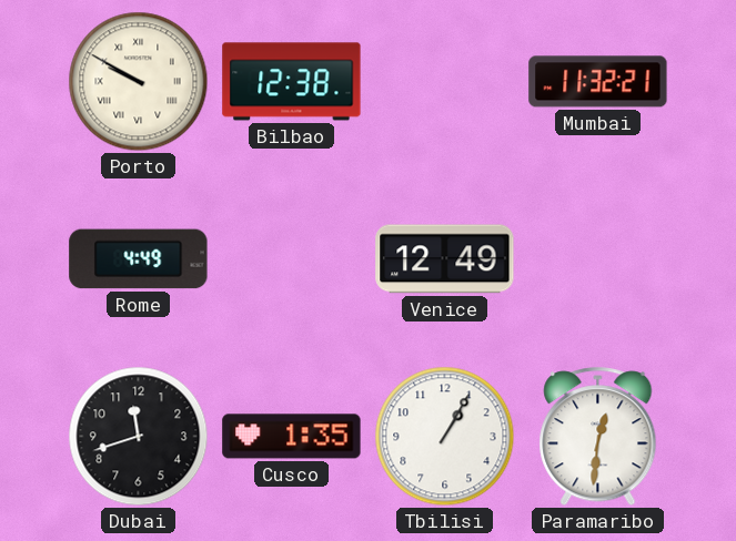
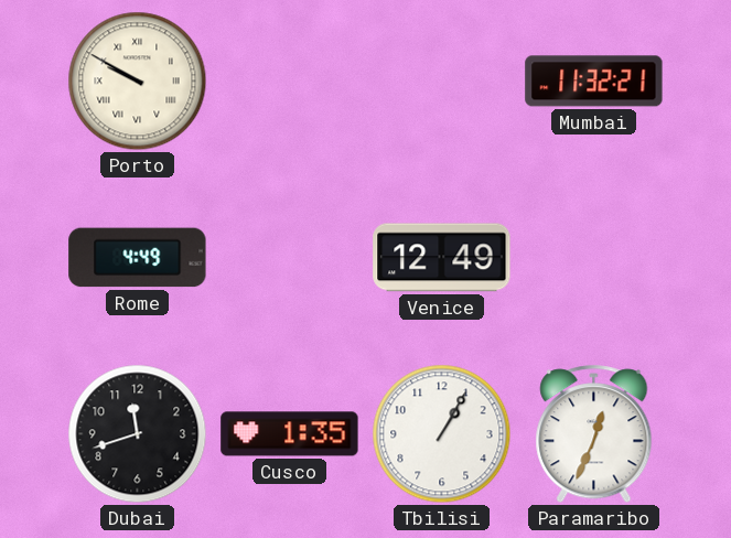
Bilbao: 12:38 -> none
Paramaribo: 12:31 -> 12:34
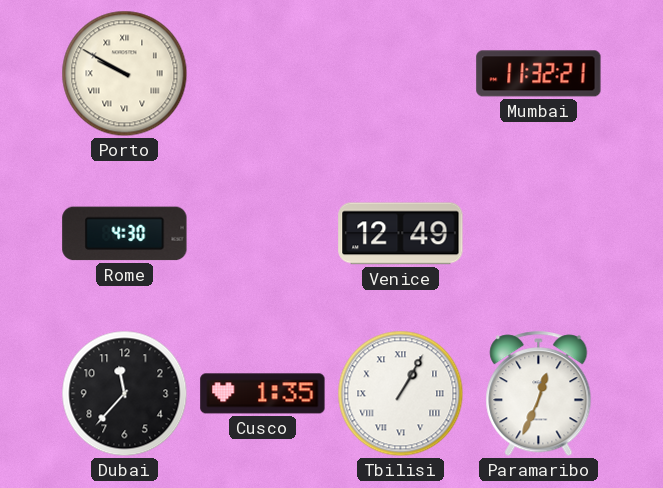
Rome: 4:49 -> 4:30
Dubai: 11:42 -> 11:37
Tbilisi numerals: Arabic -> Roman
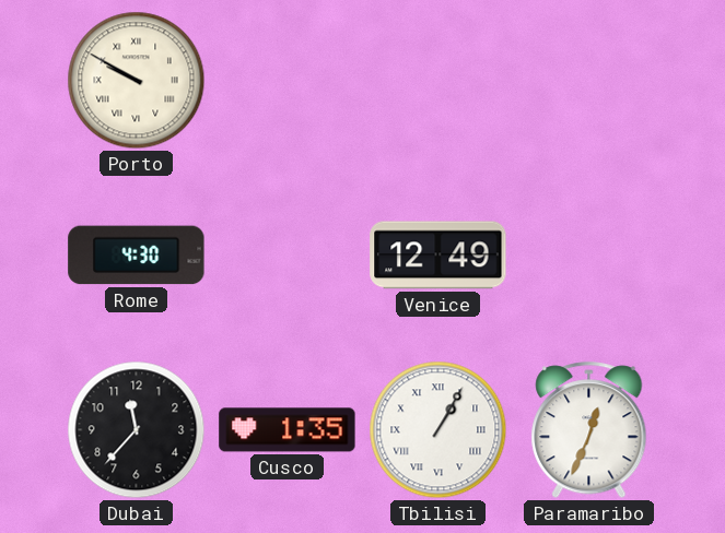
Mumbai: 11:32 -> none
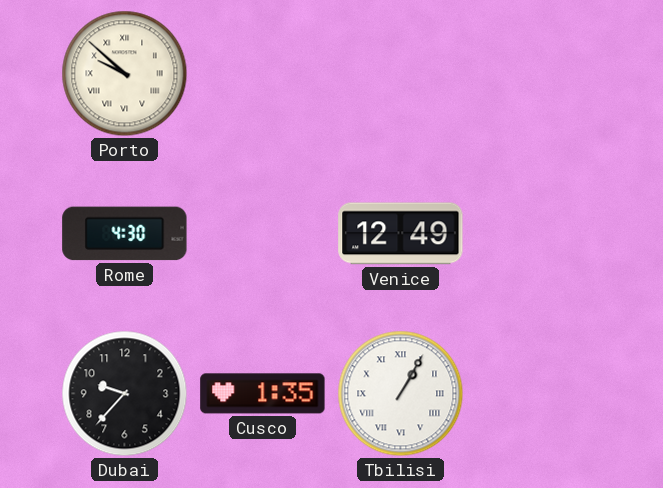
Porto: 9:50 -> 9:52
Dubai: 11:37 -> 9:37
Paramaribo: 12:34 -> none
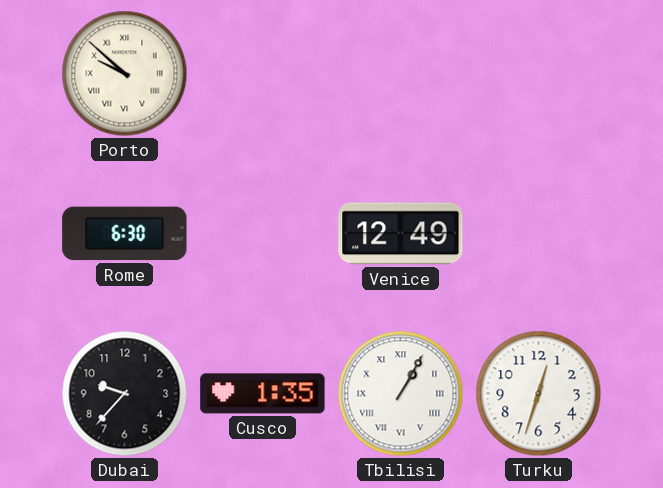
Rome: 4:30 -> 6:30
Turku: none -> 12:33
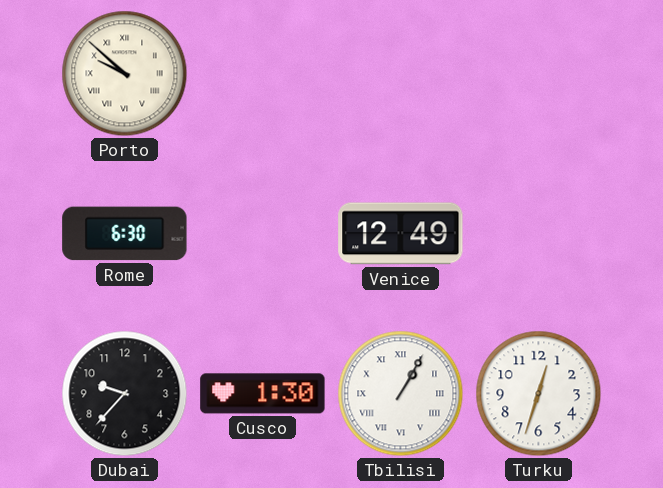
Cusco: 1:35 -> 1:30
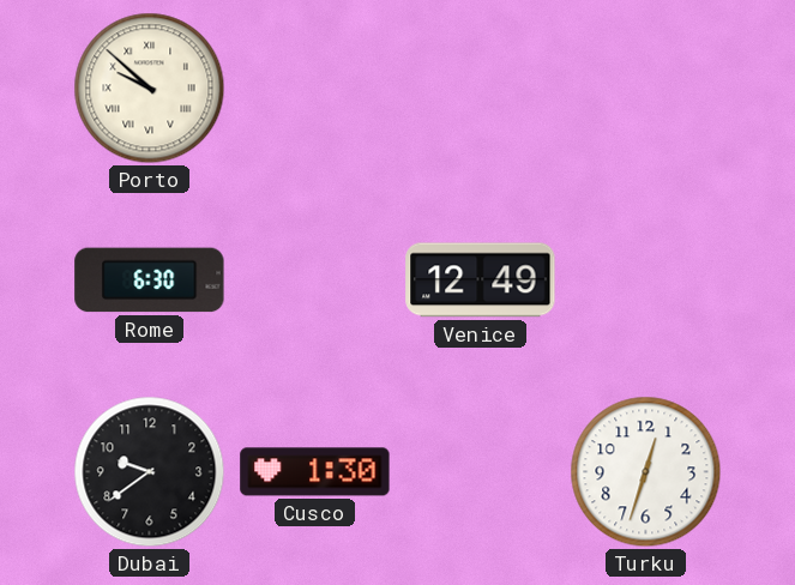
Dubai: 9:37 -> 9:39
Tbilisi: 1:05 -> none
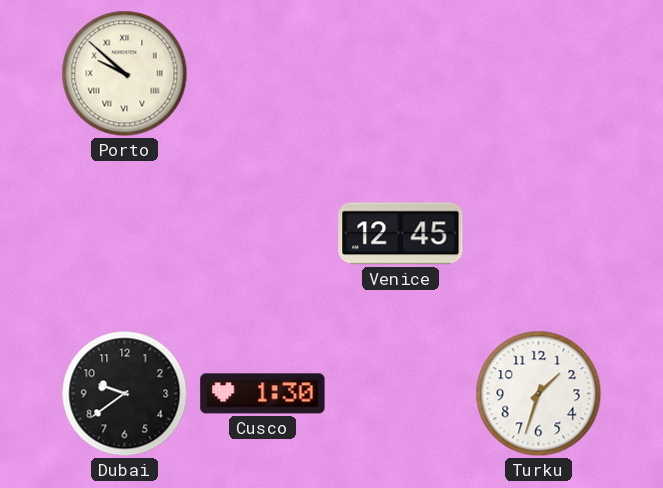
Rome: 6:30 -> none
Venice: 12:49 -> 12:45
Turku: 12:33 -> 1:33
